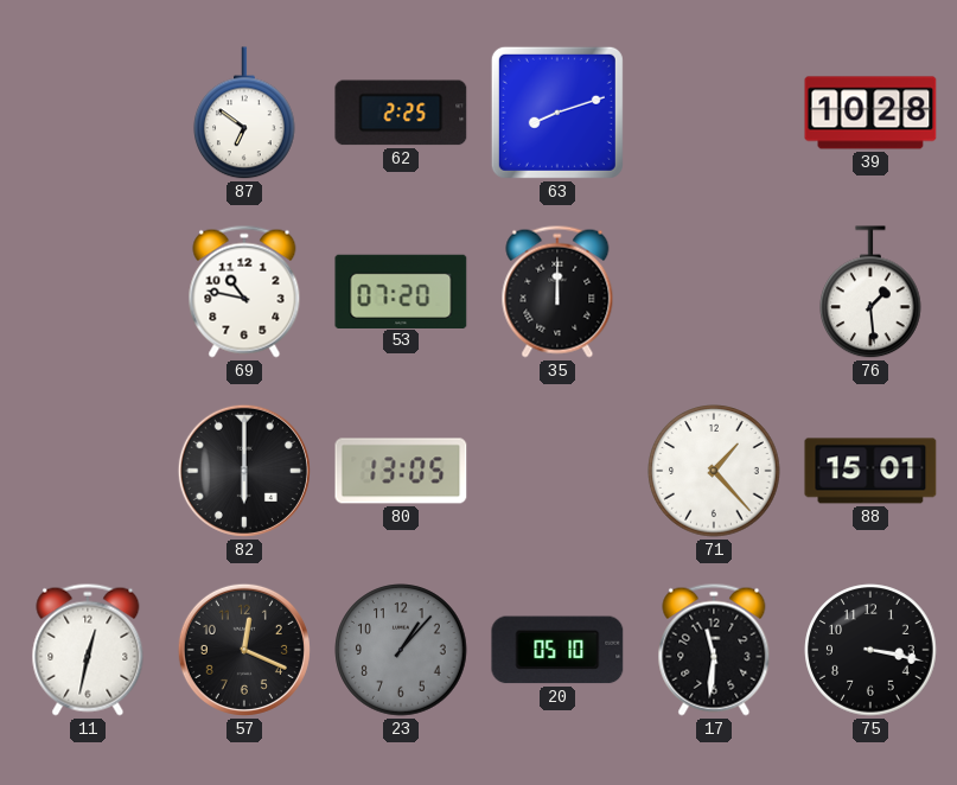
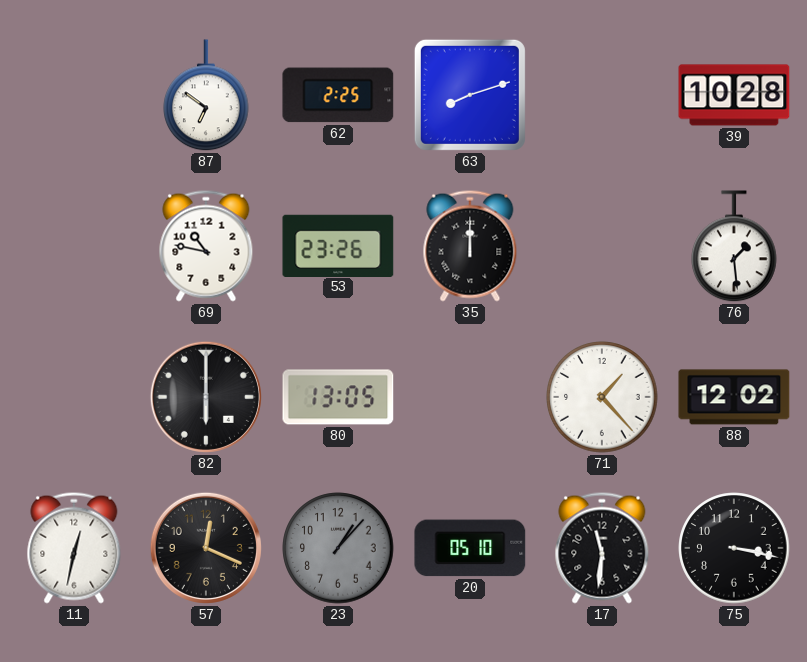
53: 07:20 -> 23:26
88: 15:01 -> 12:02
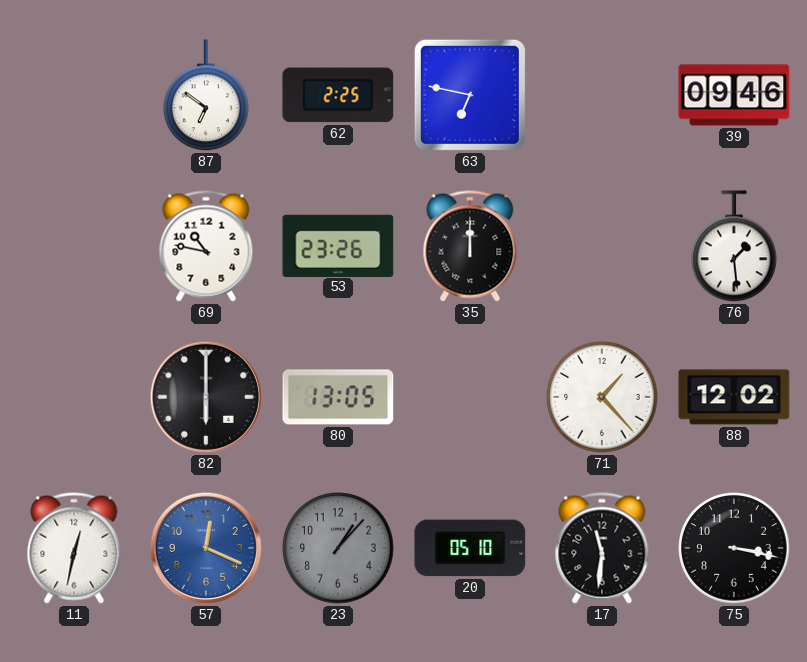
63: 8:12 -> 6:47
39: 10:28 -> 09:46
57 dial: black -> blue
